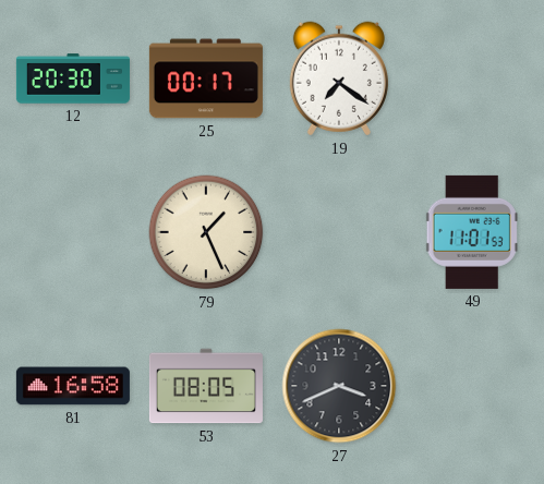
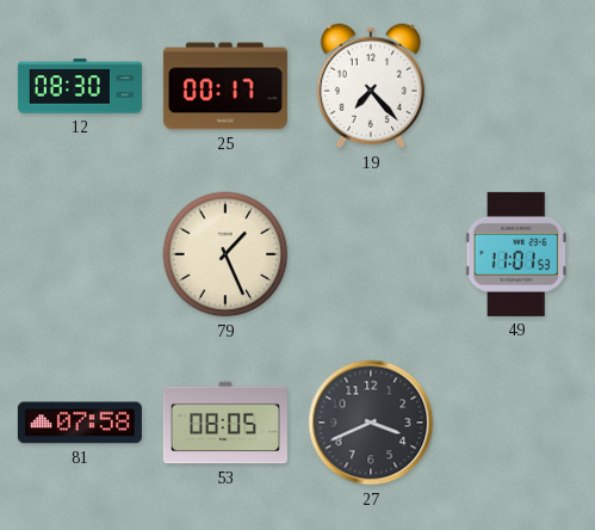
12: 20:30 -> 08:30
19: 7:21 -> 7:23
81: 16:58 -> 07:58
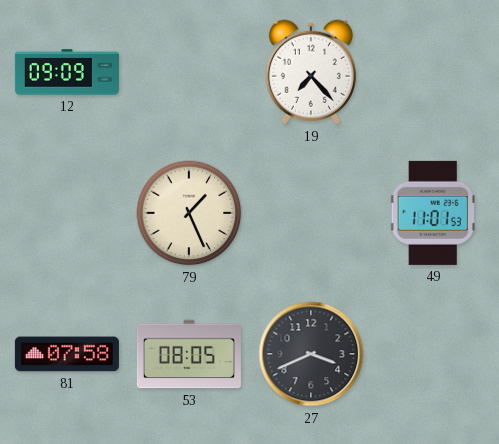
12: 08:30 -> 09:09
25: 00:17 -> none
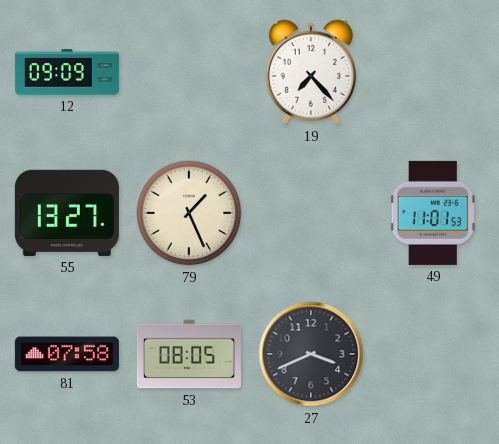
55: none -> 13:27
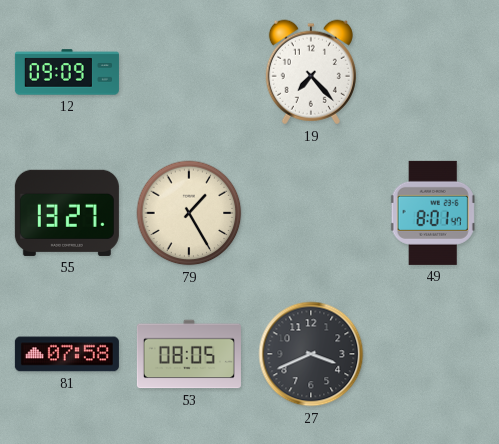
79: 1:26 -> 1:25
49: 11:01 -> 8:01
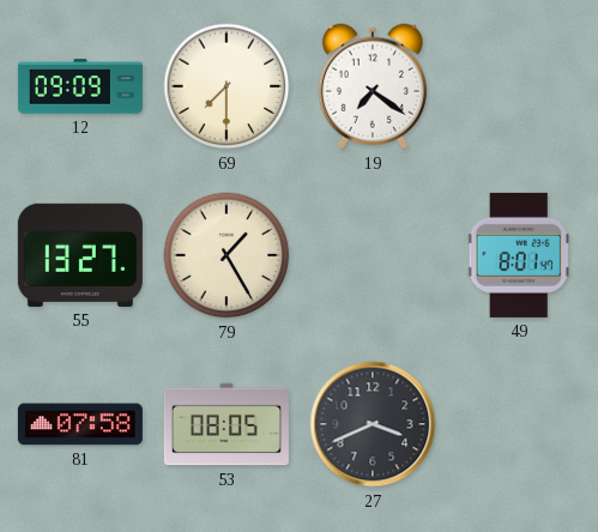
69: none -> 7:30
19: 7:23 -> 7:21
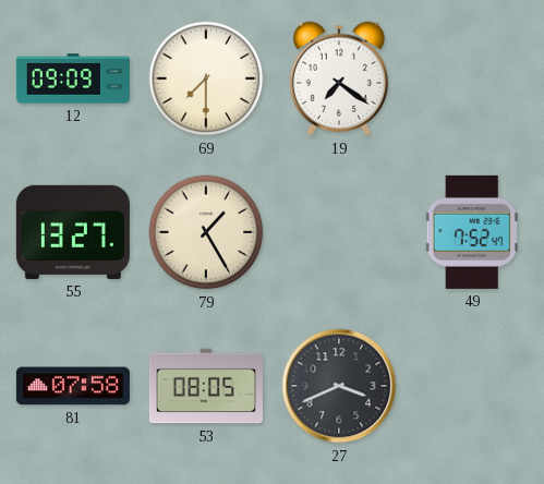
49: 8:01 -> 7:52
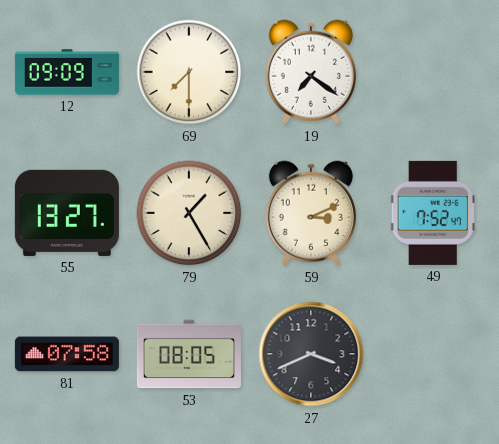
59: none -> 3:11
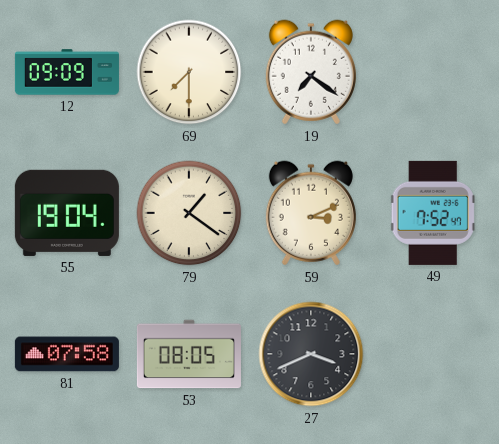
55: 13:27 -> 19:04
79: 1:25 -> 1:21
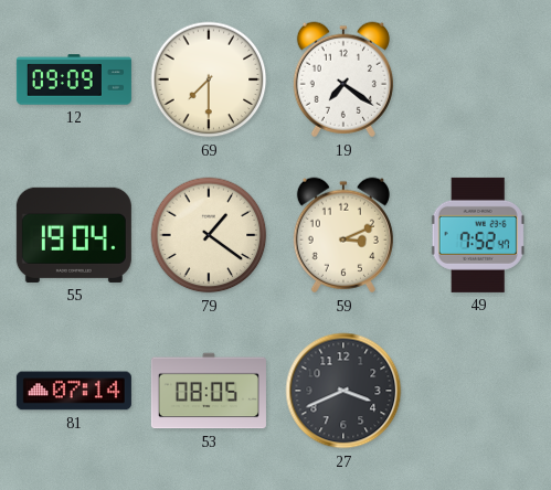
81: 07:58 -> 07:14
